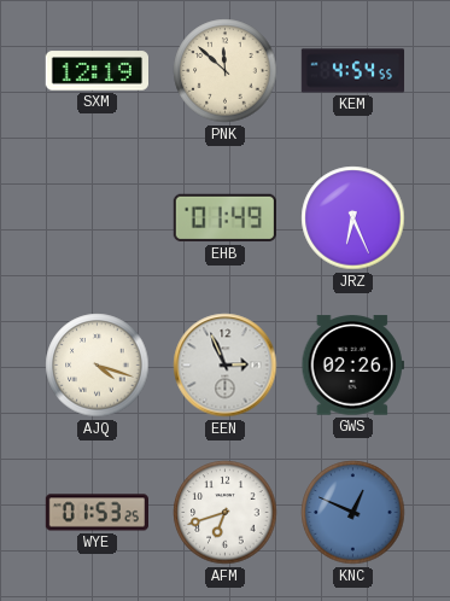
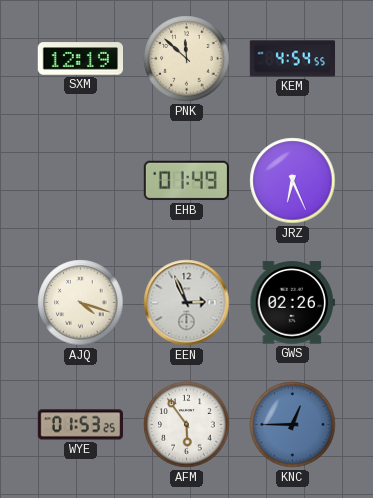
AFM: 6:42 -> 5:54
KNC: 12:49 -> 12:45
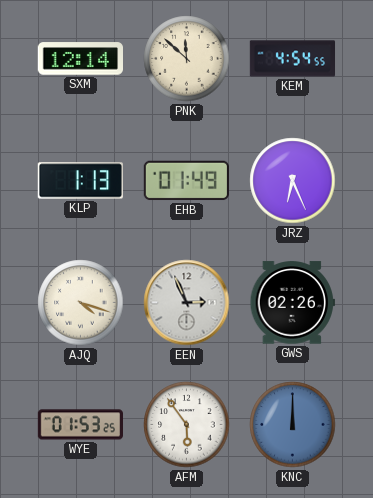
SXM: 12:19 -> 12:14
KLP: none -> 1:13
KNC: 12:45 -> 12:00
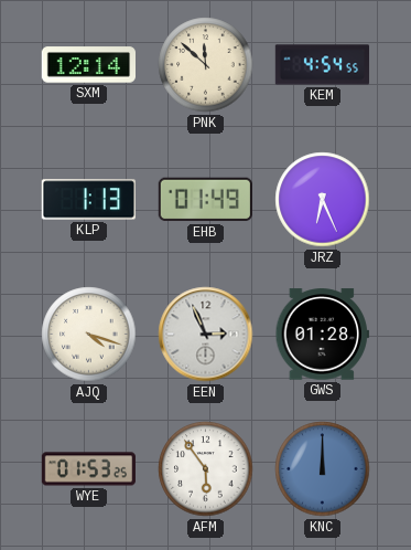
GWS: 02:26 -> 01:28
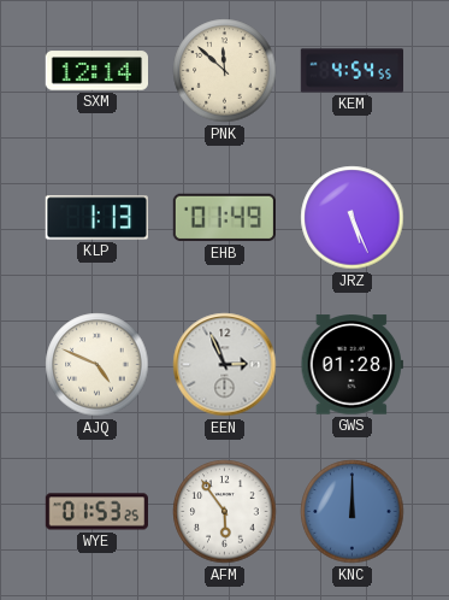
JRZ: 6:26 -> 5:26
AJQ: 4:18 -> 4:49
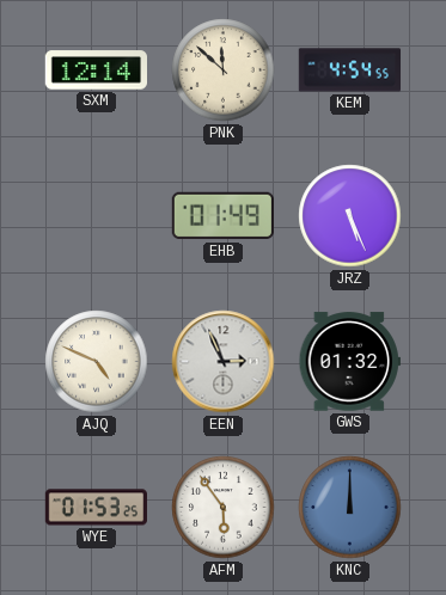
KLP: 1:13 -> none
GWS: 01:28 -> 01:32
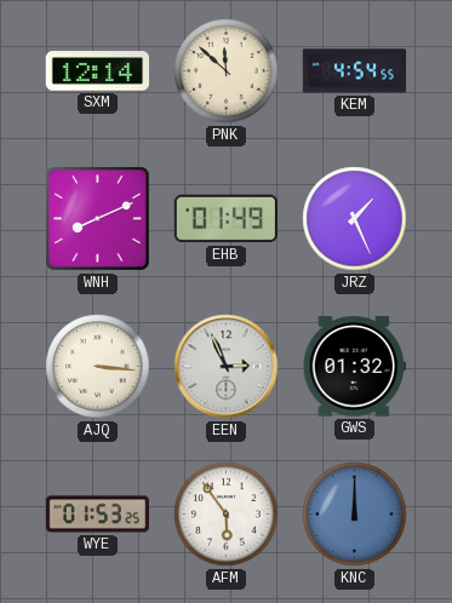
WNH: none -> 8:11
JRZ: 5:26 -> 1:26
AJQ: 4:49 -> 3:16
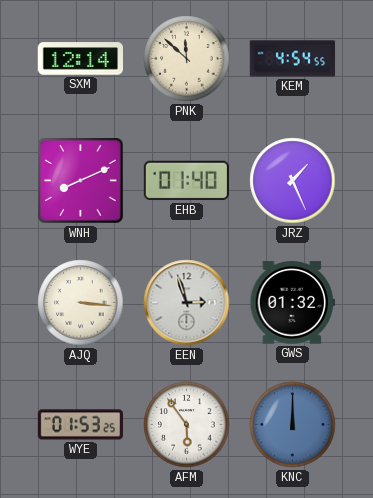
EHB: 01:49 -> 01:40
EEN: 2:56 -> 2:57
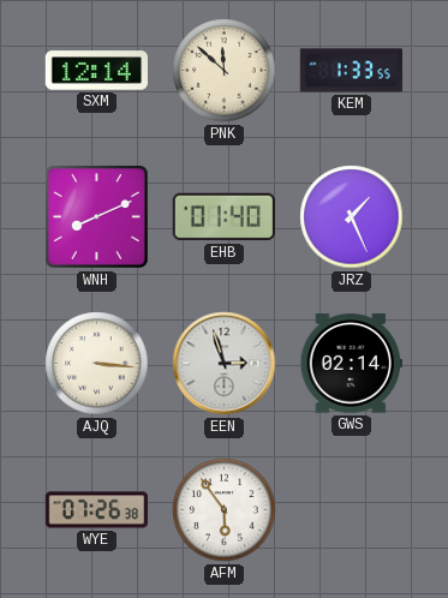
KEM: 4:54 -> 1:33
GWS: 01:32 -> 02:14
WYE: 01:53 -> 07:26
KNC: 12:00 -> none
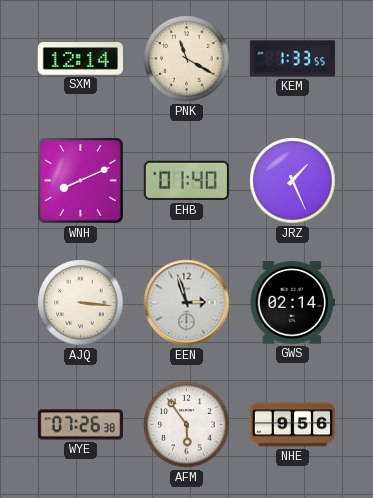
PNK: 11:52 -> 11:20
NHE: none -> 9:56
